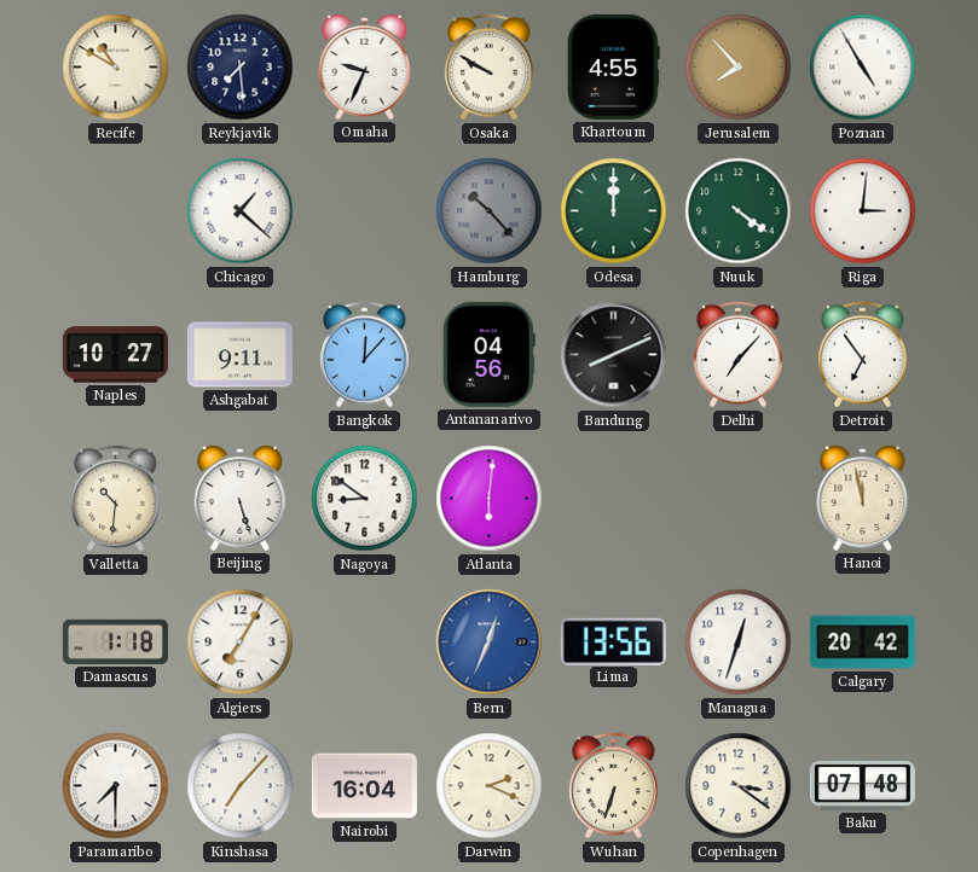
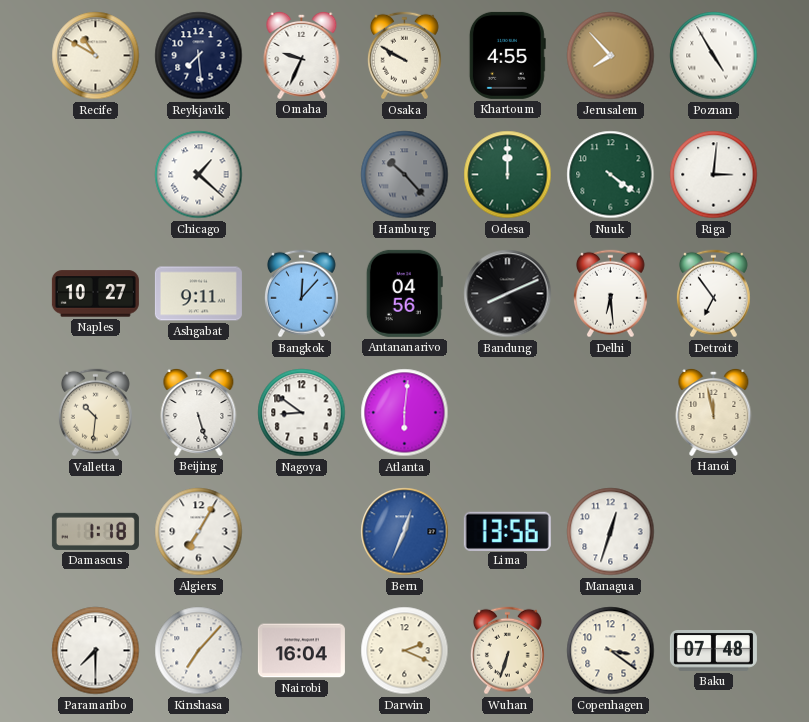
Delhi: 7:07 -> 6:29
Calgary: 20:42 -> none
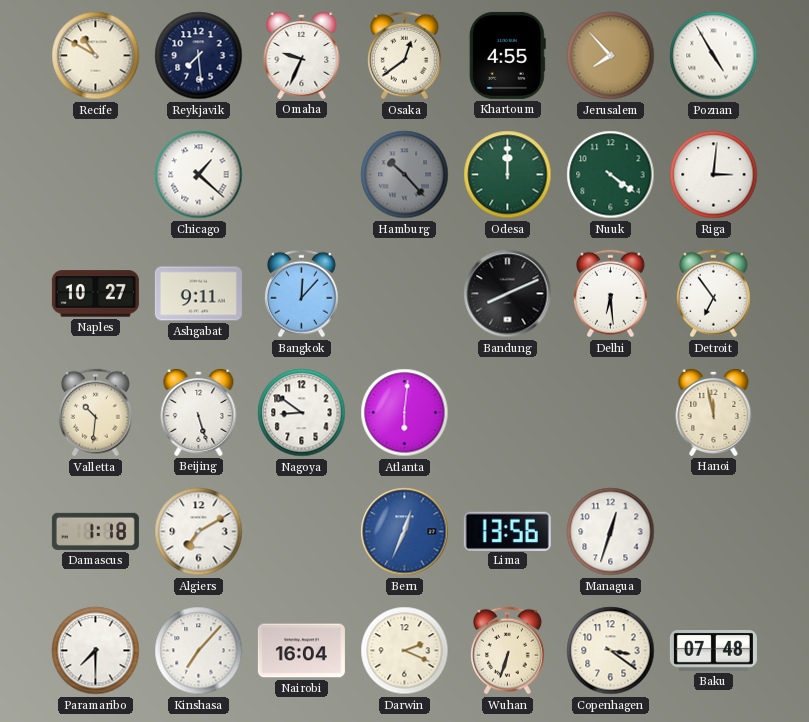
Osaka: 9:50 -> 12:39
Antananarivo: 04:56 -> none
Algiers: 7:05 -> 7:10
